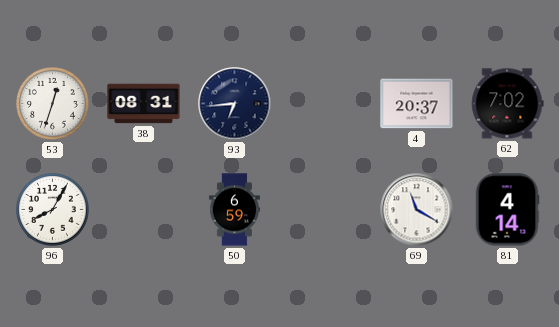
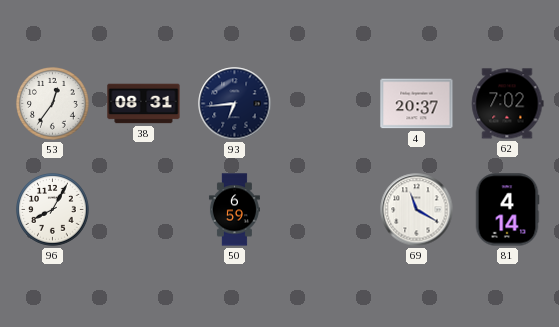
53: 12:33 -> 12:36
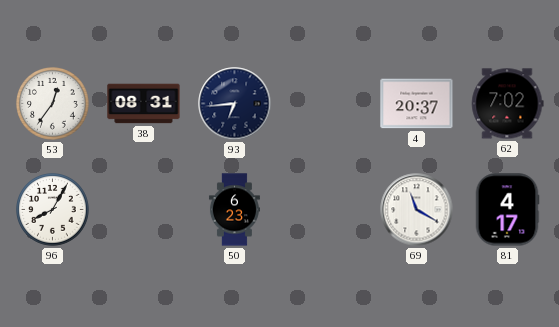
50: 6:59 -> 6:23
81: 4:14 -> 4:17
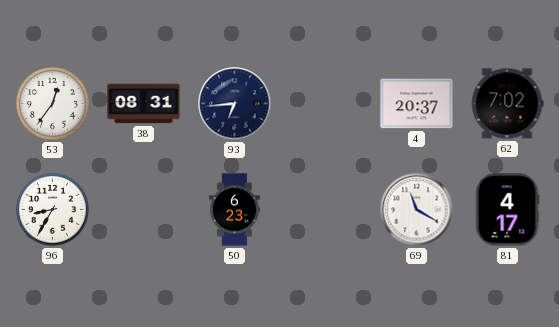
96: 8:05 -> 8:35
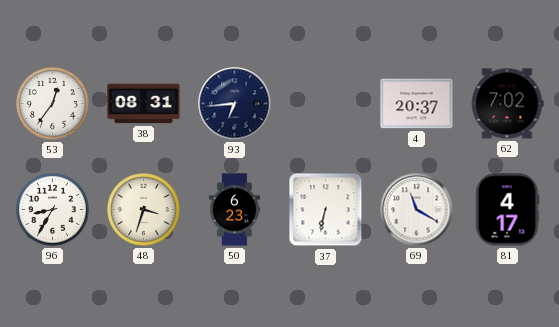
48: none -> 3:33
37: none -> 6:32
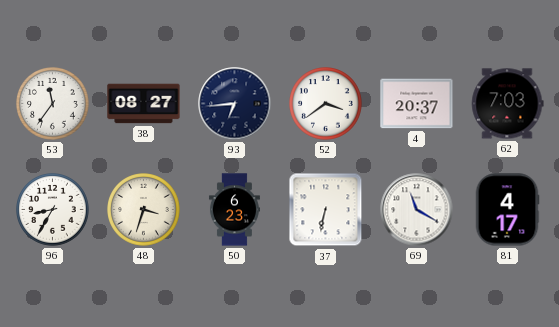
53: 12:36 -> 11:36
38: 08:31 -> 08:27
52: none -> 3:39
62: 7:02 -> 7:03
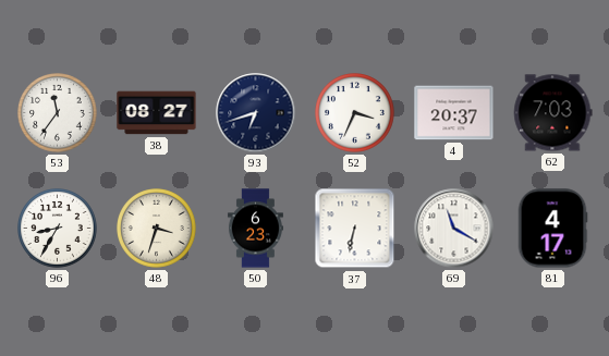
93: 6:44 -> 6:42
52: 3:39 -> 3:34
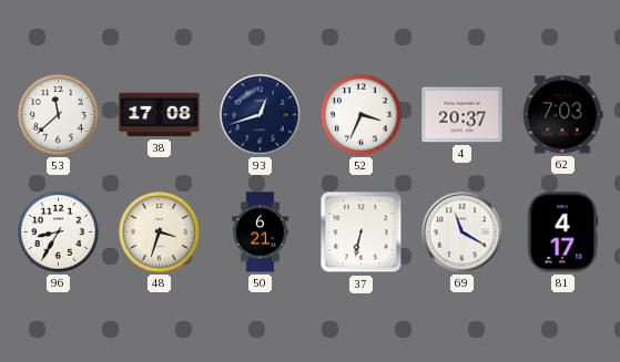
53: 11:36 -> 11:38
38: 08:27 -> 17:08
93: 6:42 -> 12:42
50: 6:23 -> 6:21
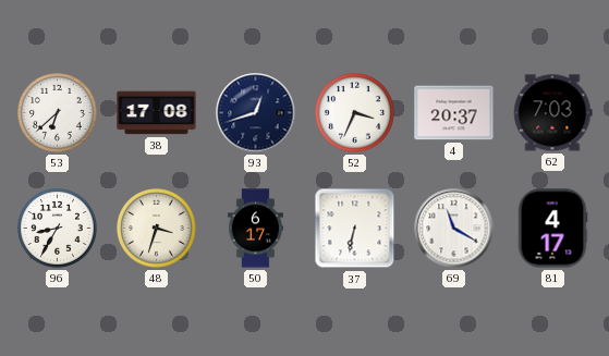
53: 11:38 -> 6:38
50: 6:21 -> 6:17
